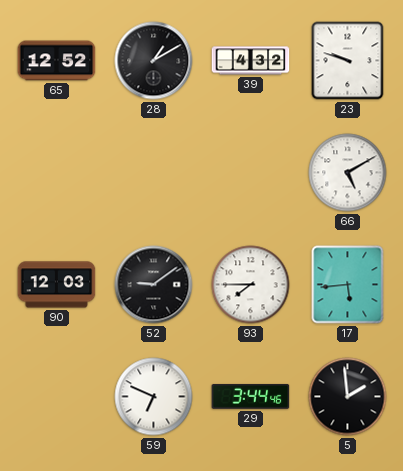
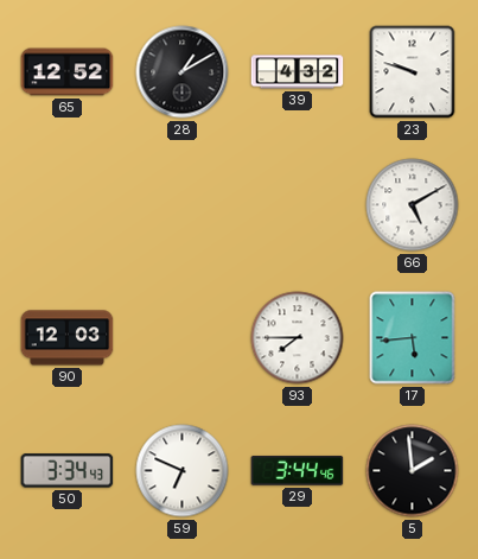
52: 9:09 -> none
50: none -> 3:34
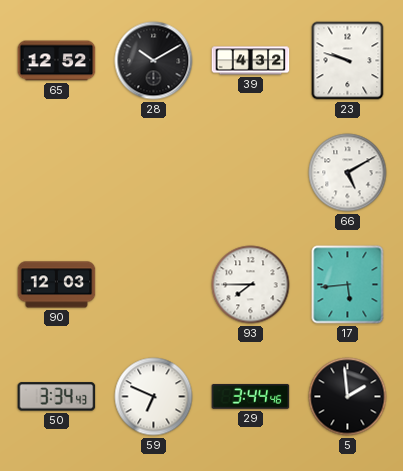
28: 1:10 -> 10:10
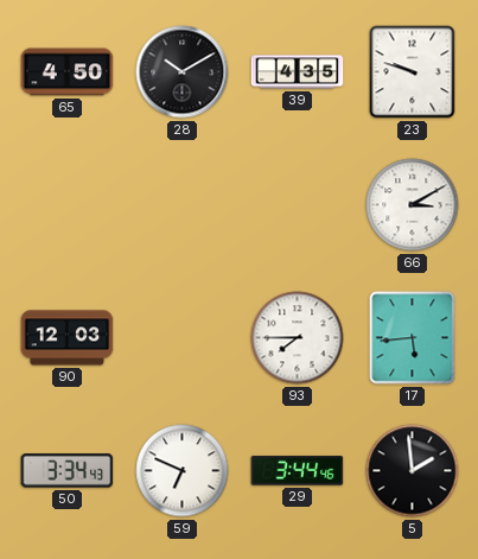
65: 12:52 -> 4:50
39: 4:32 -> 4:35
66: 5:10 -> 3:10
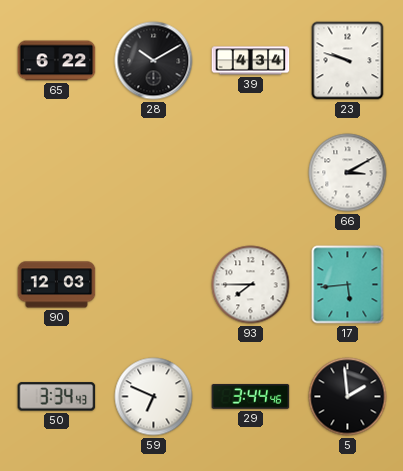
65: 4:50 -> 6:22
39: 4:35 -> 4:34
